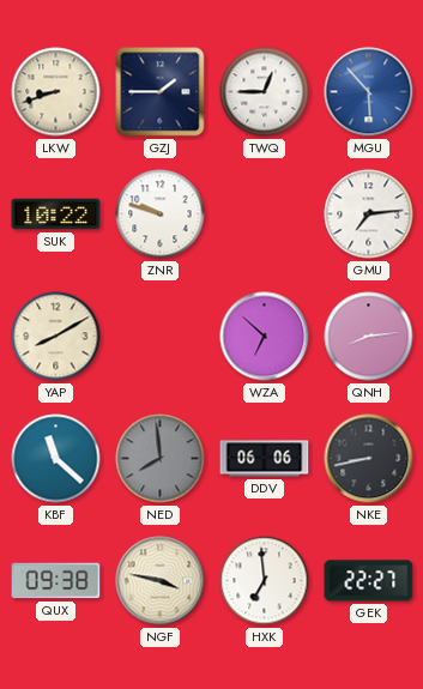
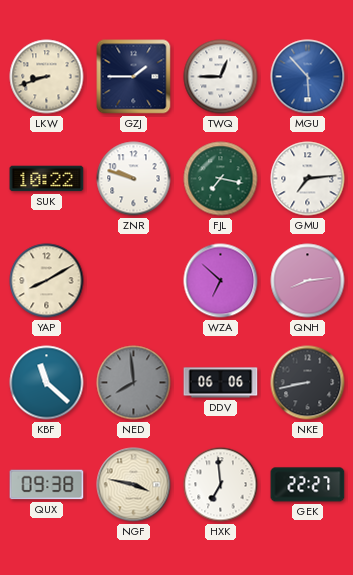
FJL: none -> 7:17
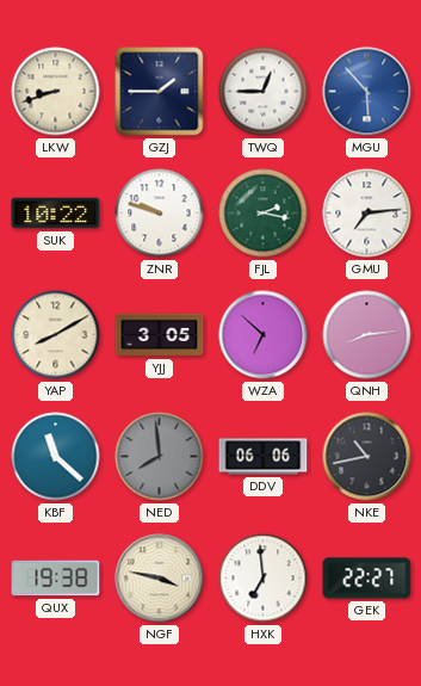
FJL: 7:17 -> 2:17
YJJ: none -> 3:05
NKE: 8:43 -> 10:43
QUX: 09:38 -> 19:38
